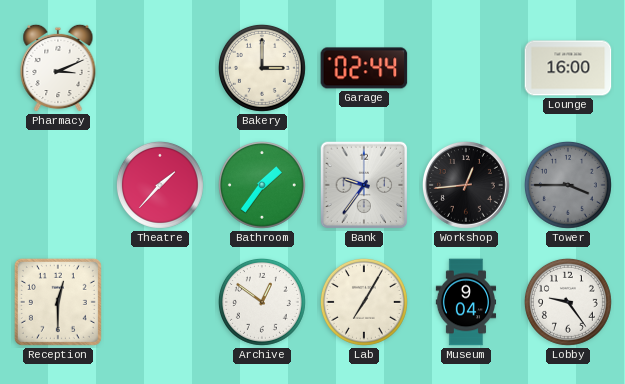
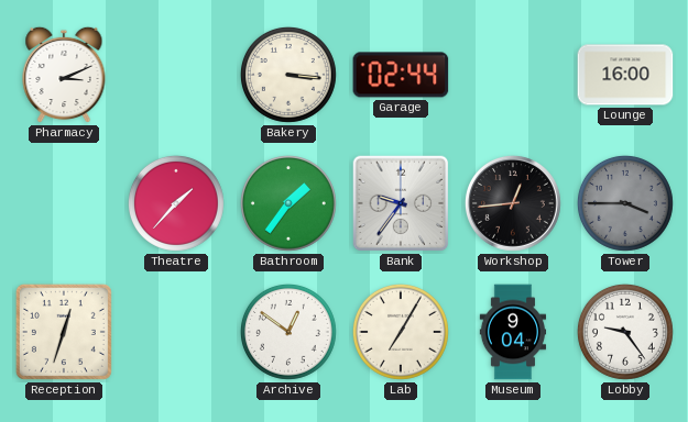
Bakery: 3:00 -> 3:16
Reception: 12:30 -> 12:33
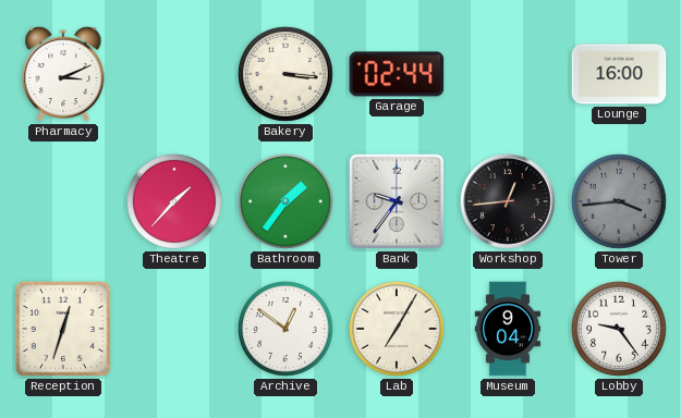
Tower: 3:45 -> 3:44
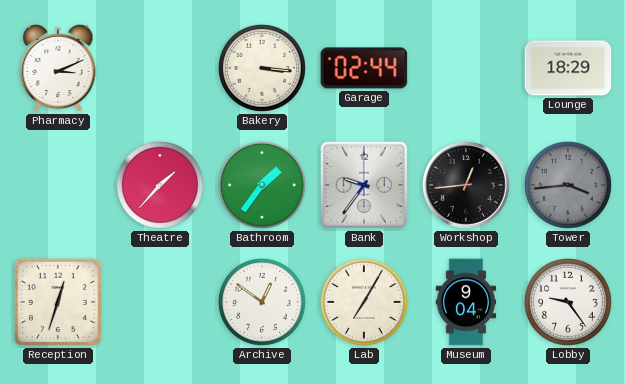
Lounge: 16:00 -> 18:29
